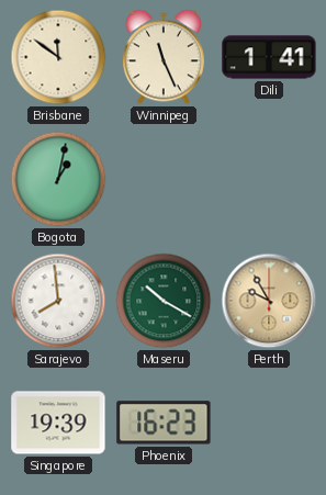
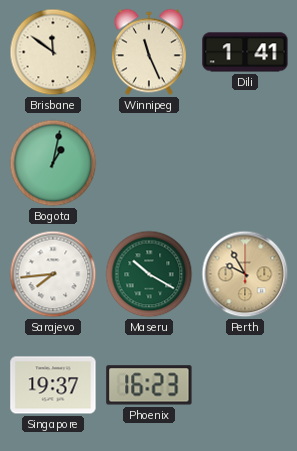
Sarajevo: 7:59 -> 7:44
Singapore: 19:39 -> 19:37
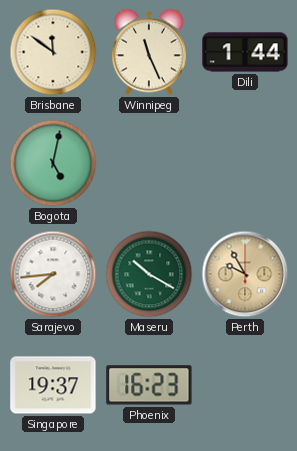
Dili: 1:41 -> 1:44
Bogota: 1:02 -> 5:02
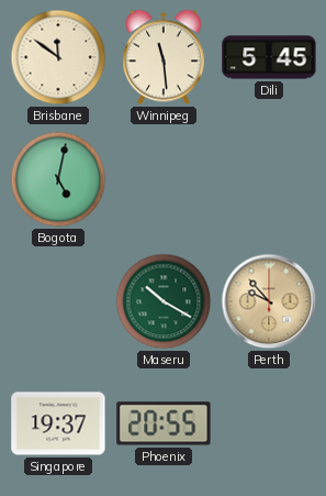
Winnipeg: 11:26 -> 11:29
Dili: 1:44 -> 5:45
Sarajevo: 7:44 -> none
Perth: 9:55 -> 9:53
Phoenix: 16:23 -> 20:55
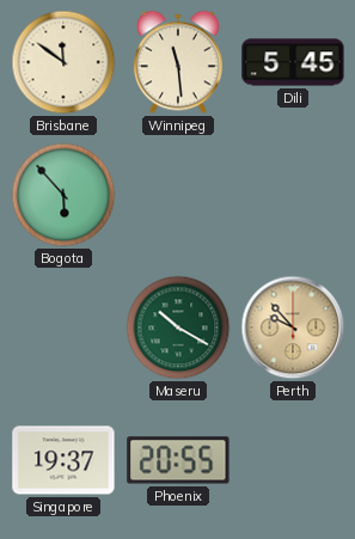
Bogota: 5:02 -> 5:53
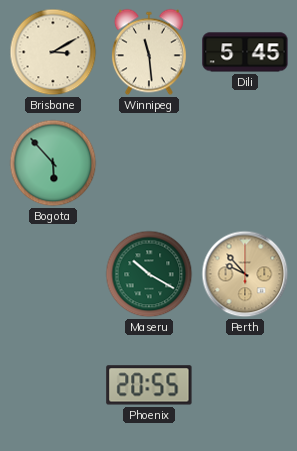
Brisbane: 11:51 -> 3:10
Singapore: 19:37 -> none
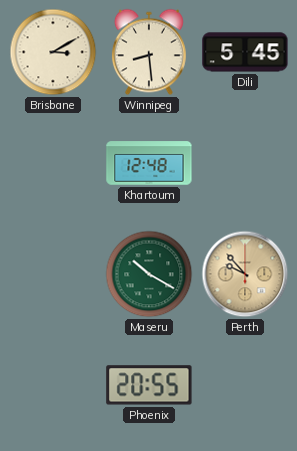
Winnipeg: 11:29 -> 8:29
Bogota: 5:53 -> none
Khartoum: none -> 12:48
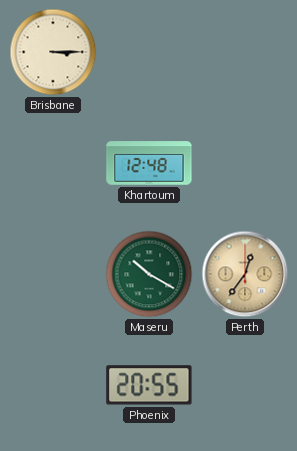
Brisbane: 3:10 -> 3:15
Winnipeg: 8:29 -> none
Dili: 5:45 -> none
Perth: 9:53 -> 12:36
